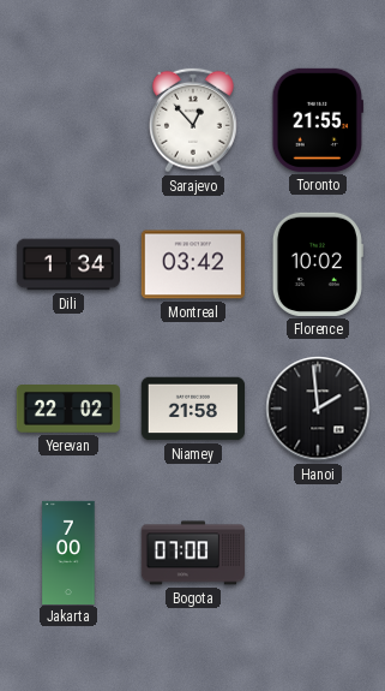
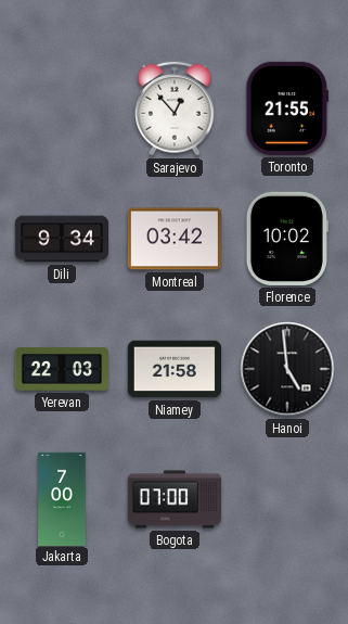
Dili: 1:34 -> 9:34
Yerevan: 22:02 -> 22:03
Hanoi: 1:59 -> 4:59
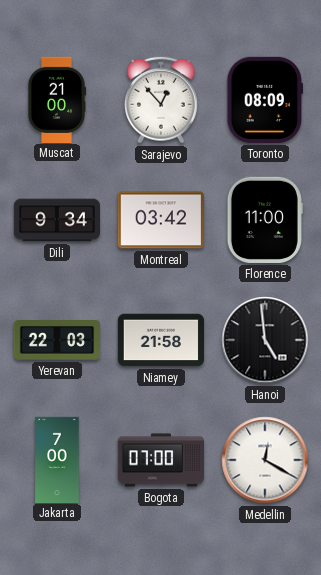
Muscat: none -> 21:00
Toronto: 21:55 -> 08:09
Florence: 10:02 -> 11:00
Medellin: none -> 12:20
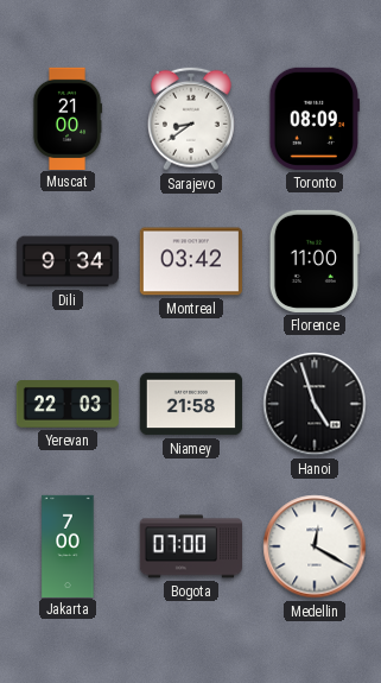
Sarajevo: 12:53 -> 8:39
Hanoi: 4:59 -> 4:57
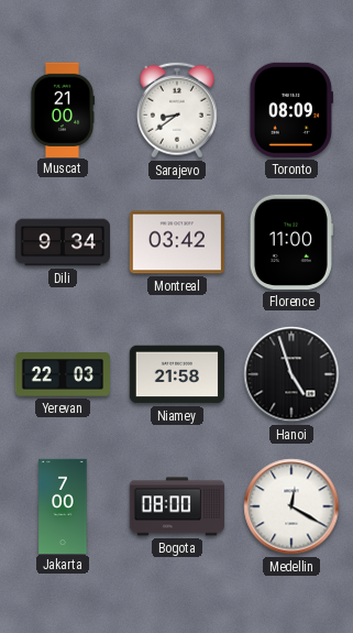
Bogota: 07:00 -> 08:00
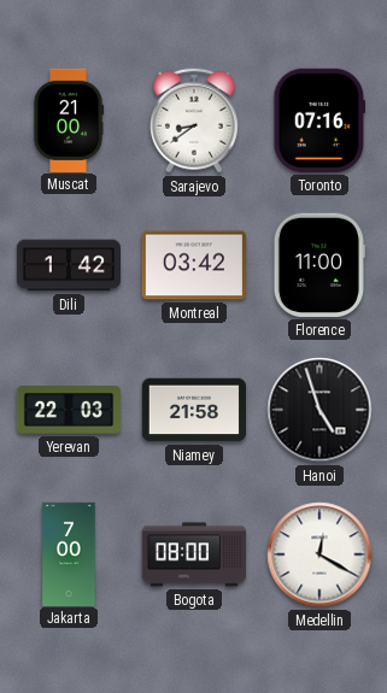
Toronto: 08:09 -> 07:16
Dili: 9:34 -> 1:42
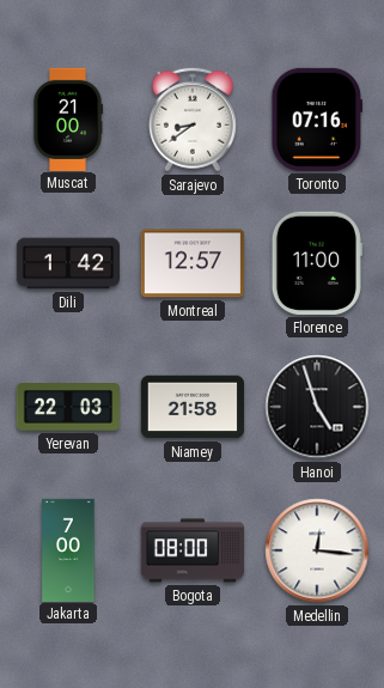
Montreal: 03:42 -> 12:57
Medellin: 12:20 -> 12:16
